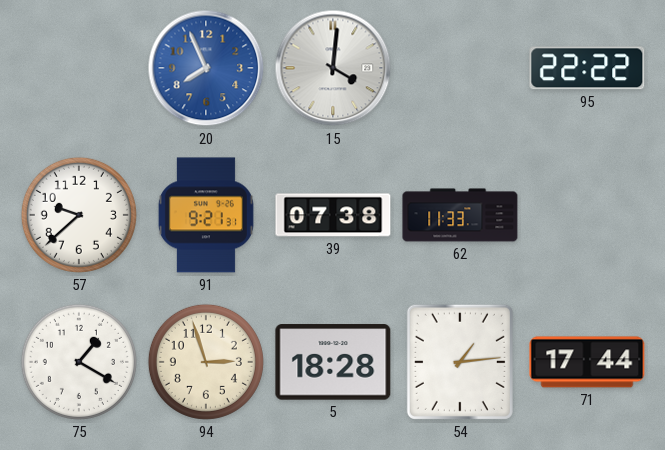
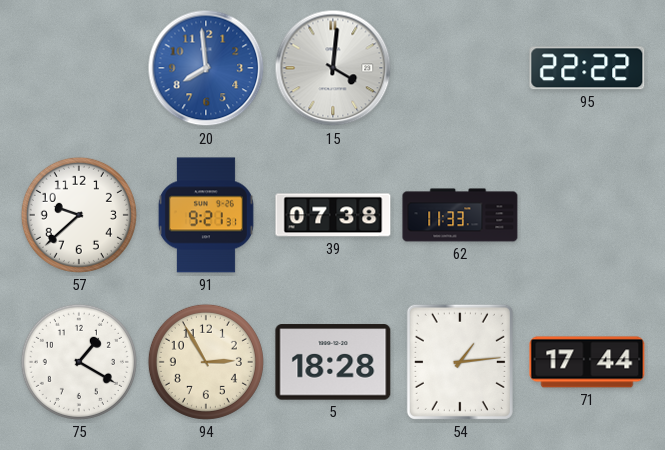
20: 7:56 -> 7:59
94: 2:57 -> 2:55
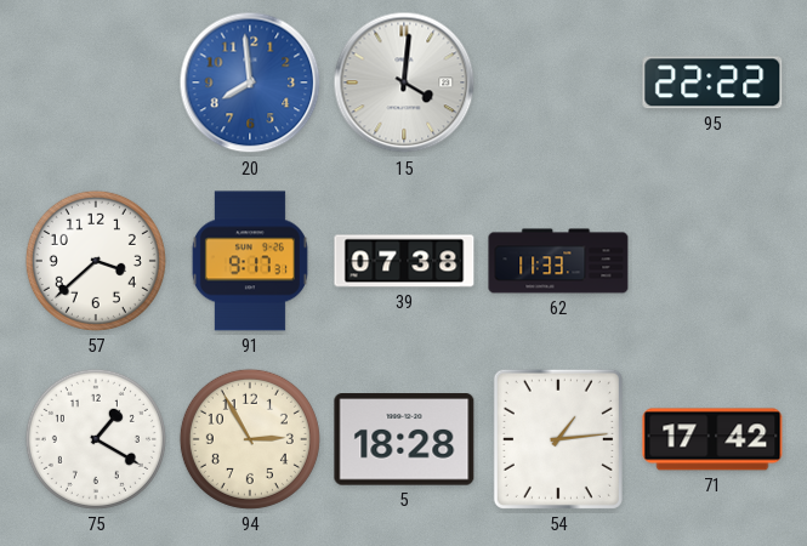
57: 9:38 -> 3:38
91: 9:21 -> 9:17
71: 17:44 -> 17:42
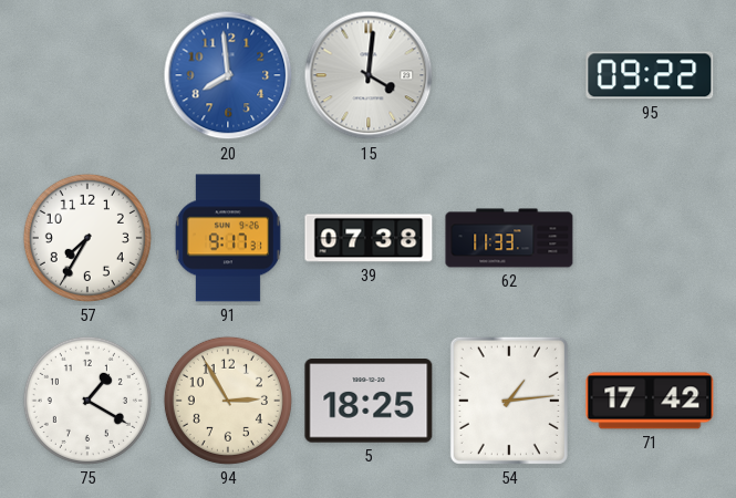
95: 22:22 -> 09:22
57: 3:38 -> 7:35
5: 18:28 -> 18:25
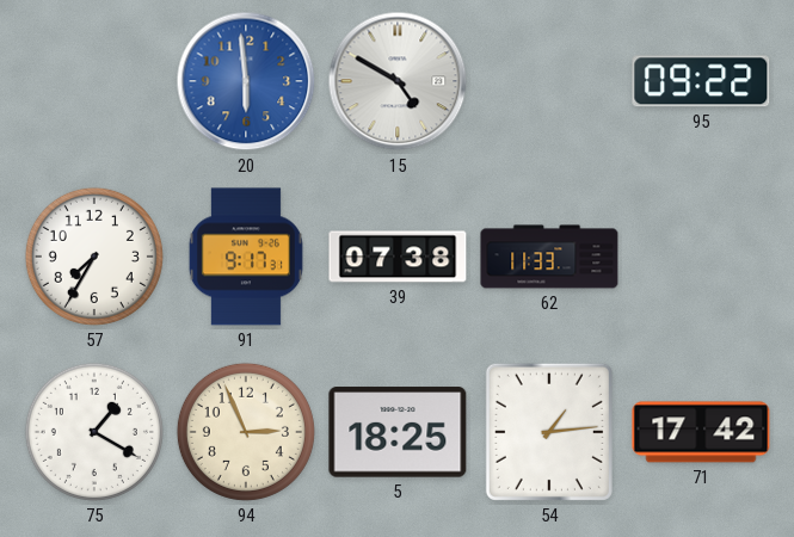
20: 7:59 -> 5:59
15: 4:01 -> 4:50
94: 2:55 -> 2:56
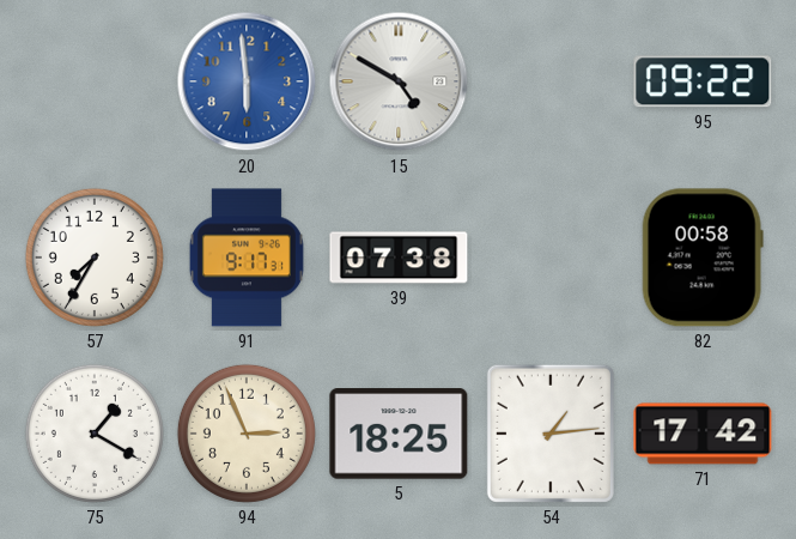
62: 11:33 -> none
82: none -> 00:58
